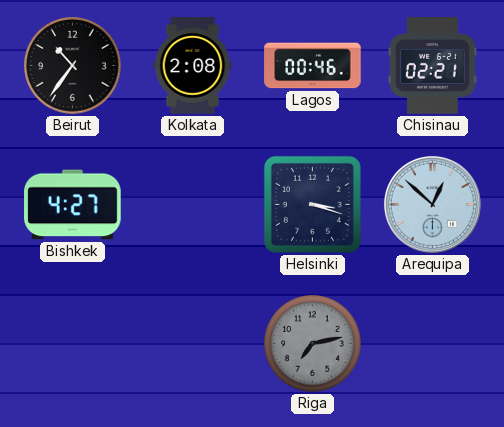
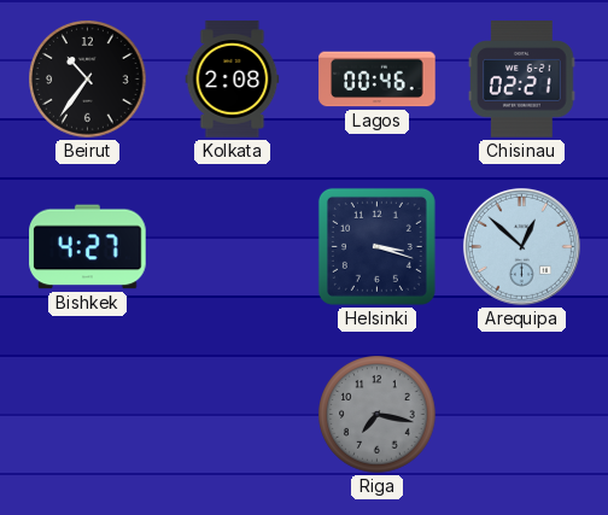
Riga: 7:13 -> 7:17
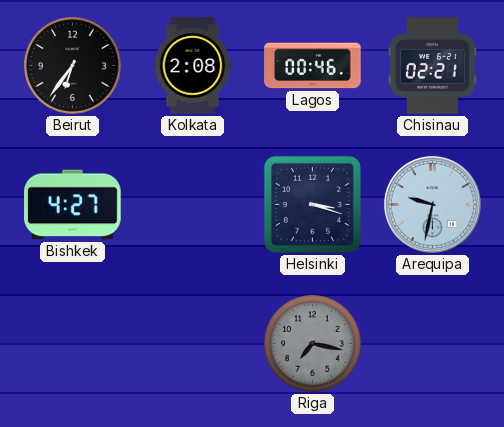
Beirut: 10:36 -> 6:36
Arequipa: 12:52 -> 9:32
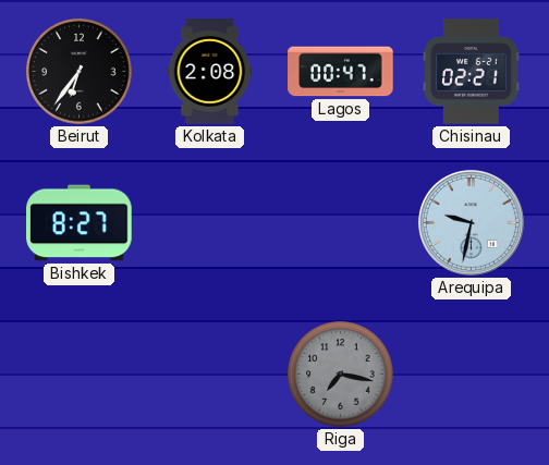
Lagos: 00:46 -> 00:47
Bishkek: 4:27 -> 8:27
Helsinki: 3:18 -> none
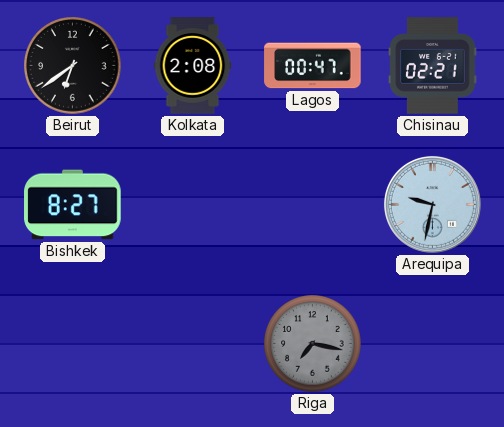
Beirut: 6:36 -> 6:39
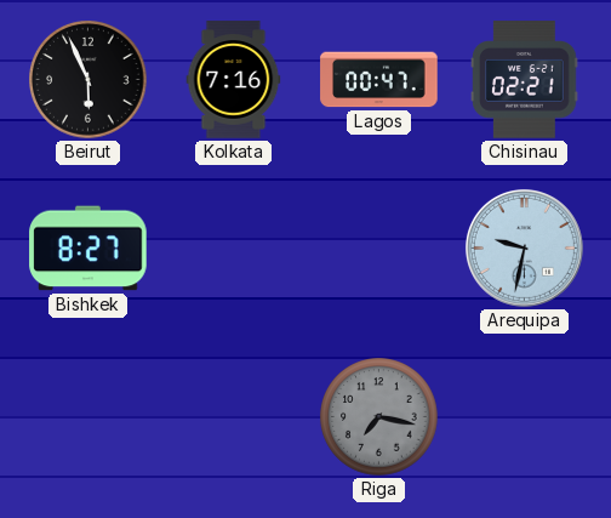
Beirut: 6:39 -> 5:56
Kolkata: 2:08 -> 7:16
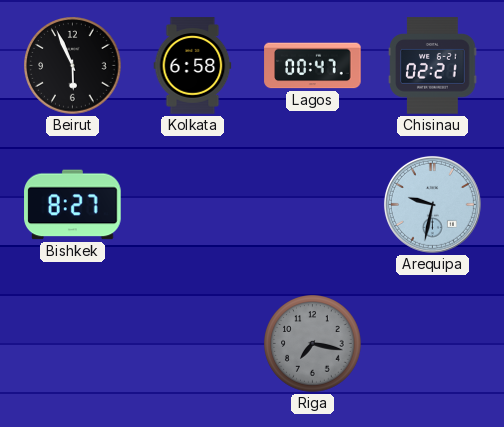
Kolkata: 7:16 -> 6:58
